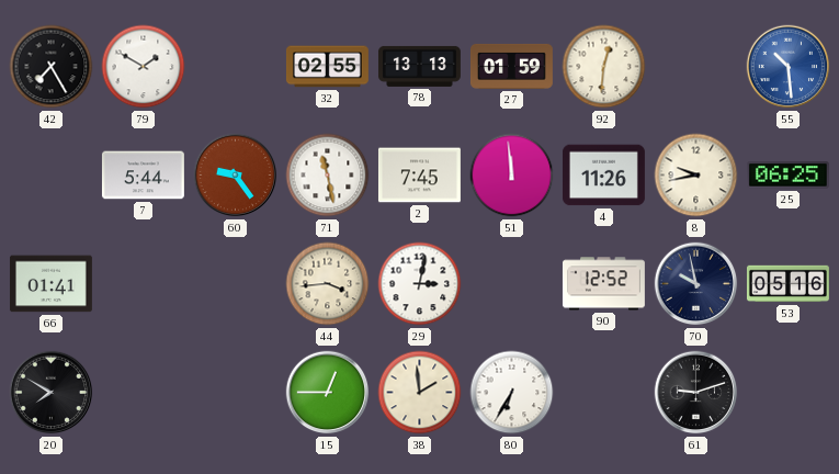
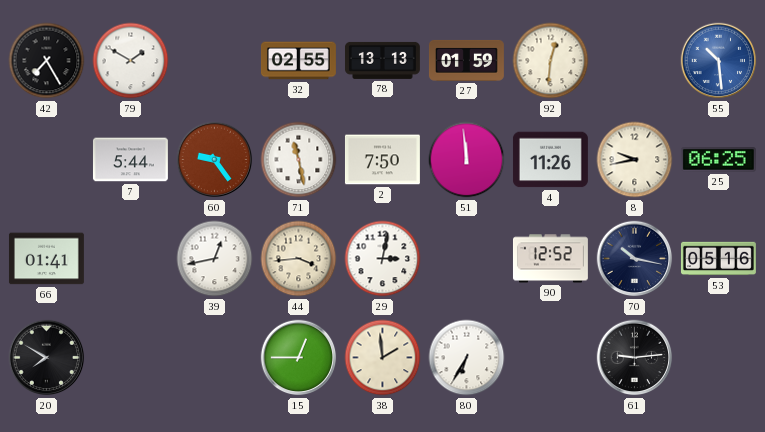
2: 7:45 -> 7:50
39: none -> 12:43
70: 9:58 -> 10:17
61: 9:12 -> 9:14
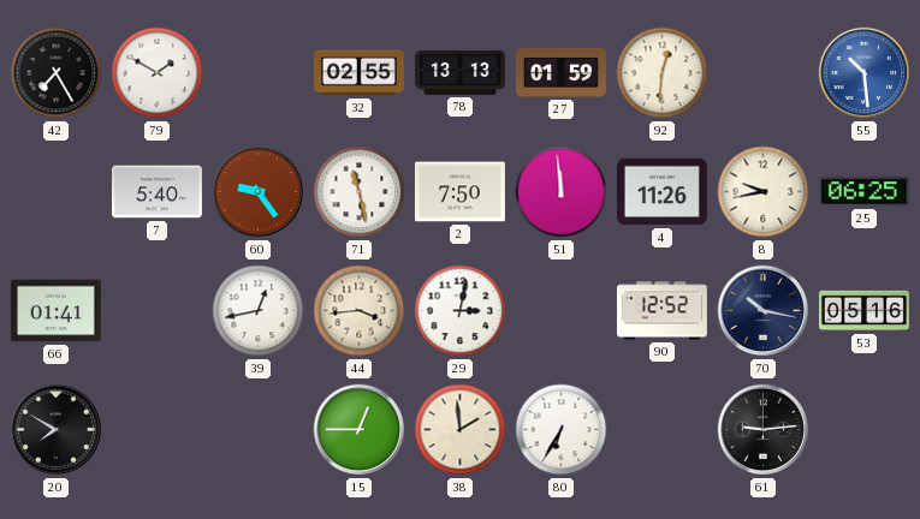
7: 5:44 -> 5:40
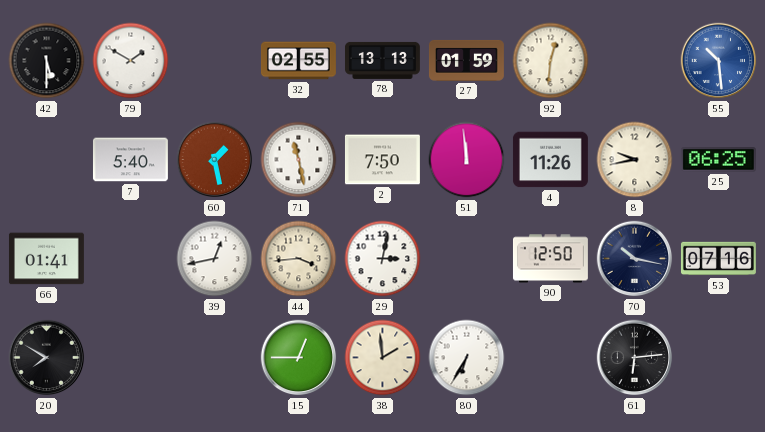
42: 7:25 -> 5:30
60: 9:24 -> 1:28
90: 12:52 -> 12:50
53: 05:16 -> 07:16
61: 9:14 -> 6:14
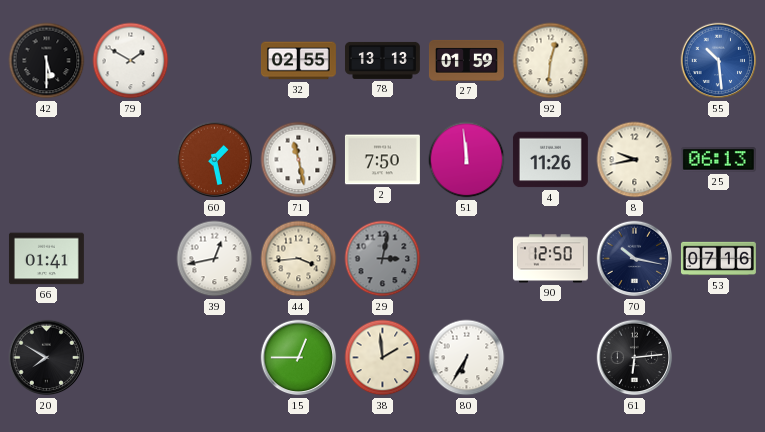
7: 5:40 -> none
25: 06:25 -> 06:13
29 dial: white -> grey
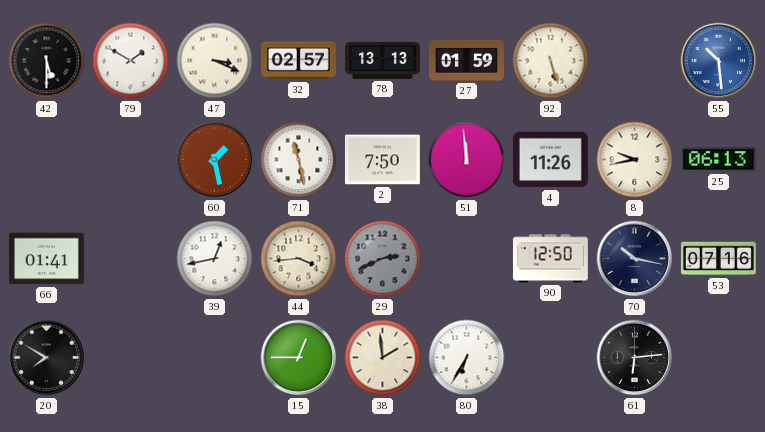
47: none -> 3:19
32: 02:55 -> 02:57
92: 12:31 -> 5:27
29: 3:02 -> 2:41
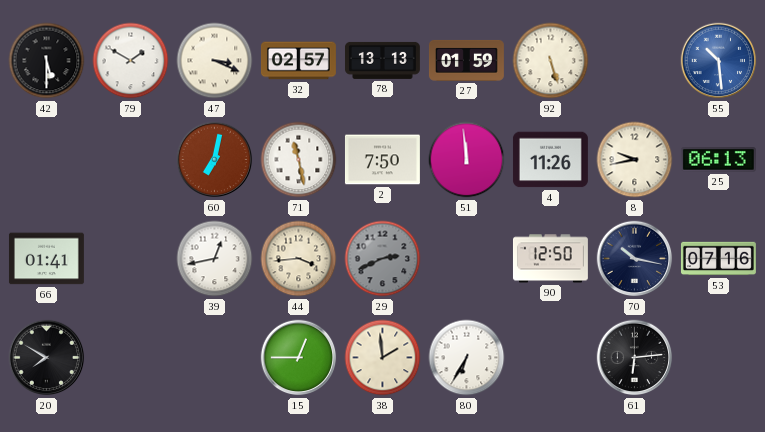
60: 1:28 -> 7:02
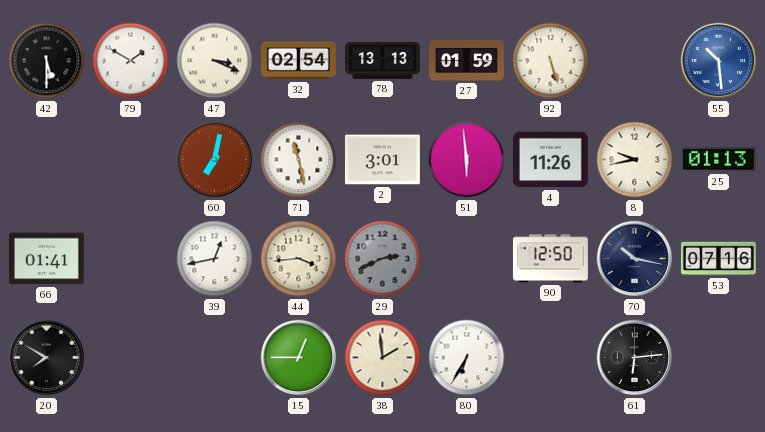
32: 02:57 -> 02:54
2: 7:50 -> 3:01
51: 11:59 -> 5:59
25: 06:13 -> 01:13
